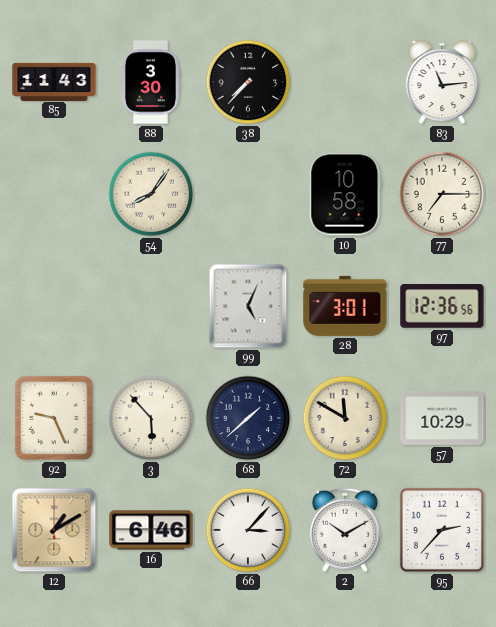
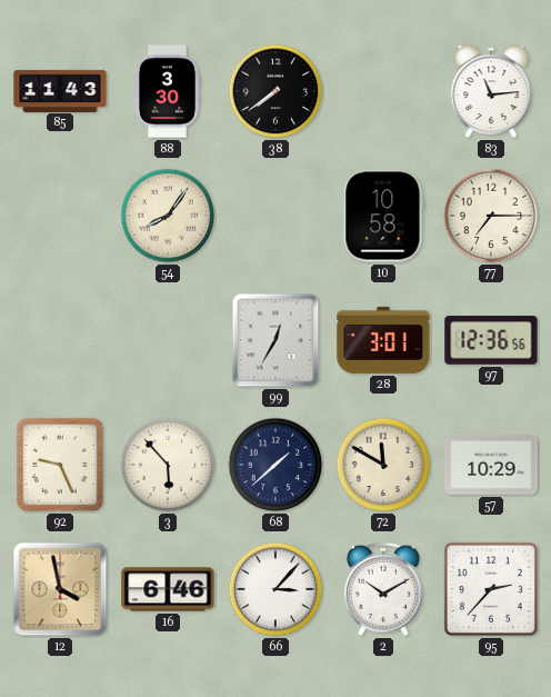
38: 7:37 -> 7:39
99: 5:04 -> 12:35
12: 1:10 -> 3:58
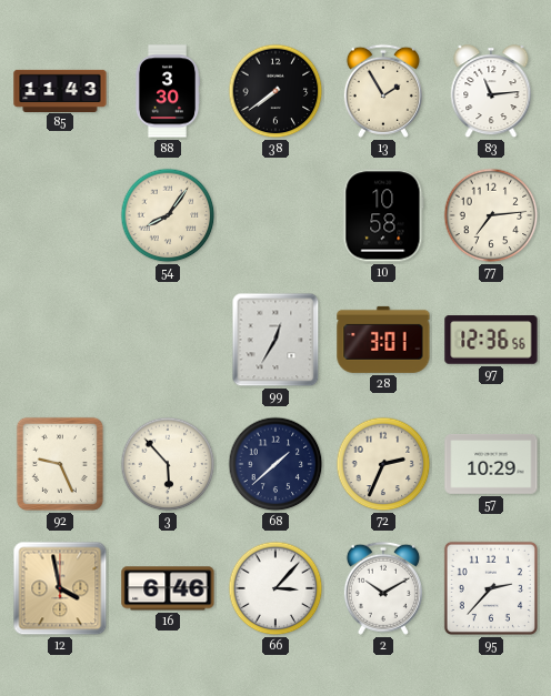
13: none -> 1:55
77: 7:15 -> 7:14
72: 11:50 -> 2:34
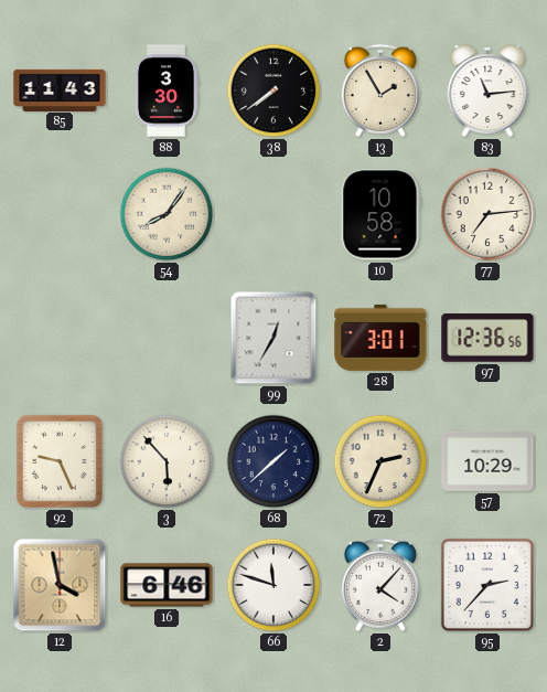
66: 3:07 -> 11:48
2: 10:10 -> 4:07
